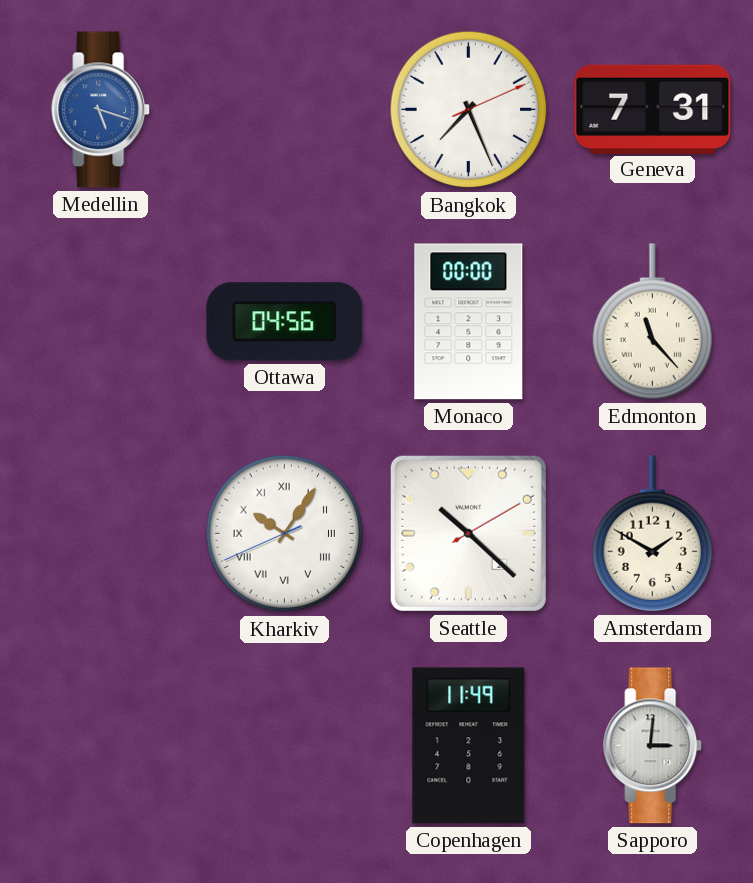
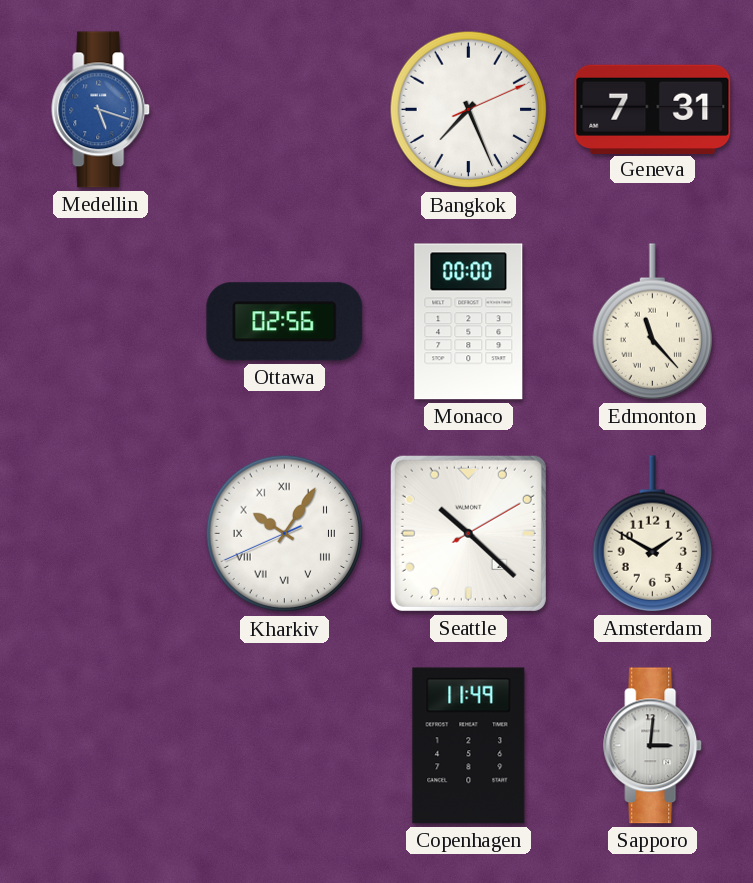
Ottawa: 04:56 -> 02:56
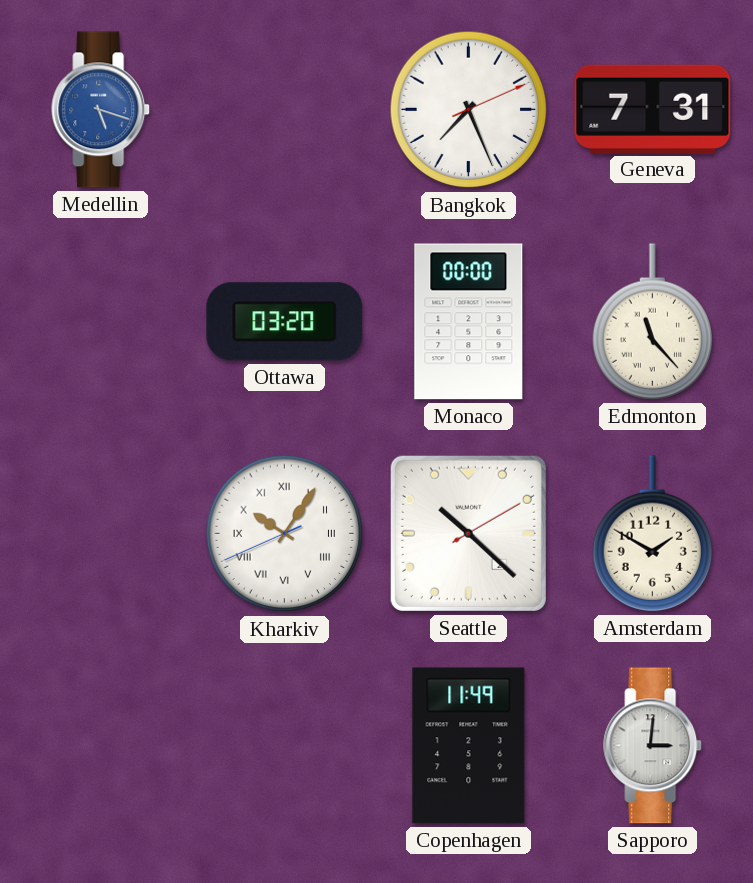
Ottawa: 02:56 -> 03:20
